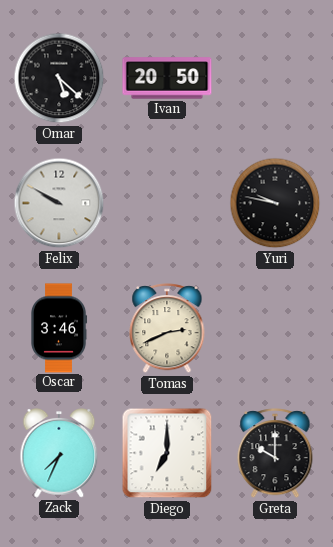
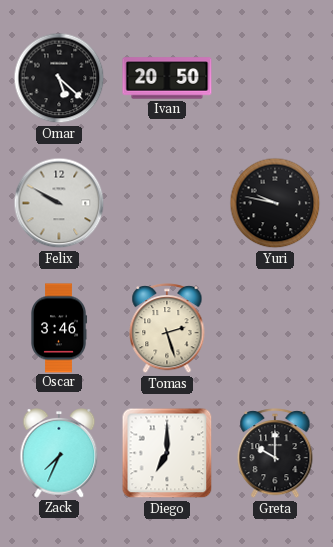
Tomas: 2:41 -> 2:27
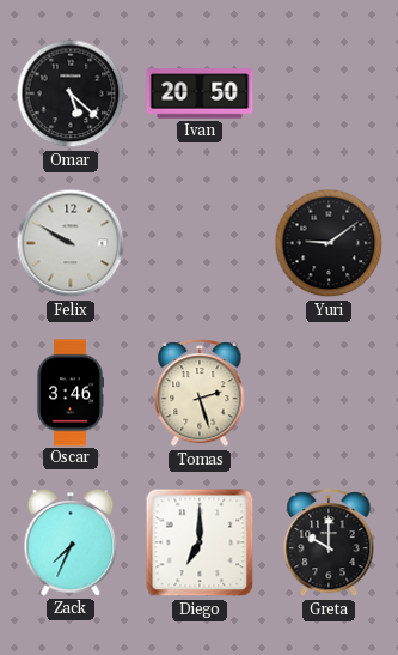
Yuri: 9:47 -> 9:09
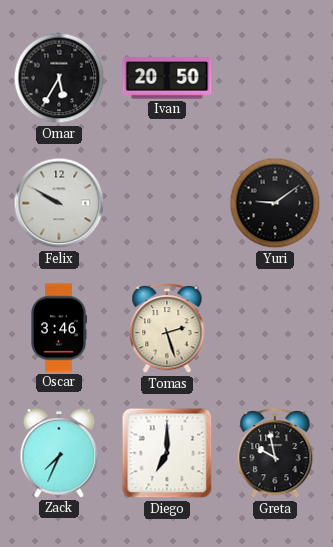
Omar: 5:22 -> 5:35
Greta: 10:00 -> 9:58
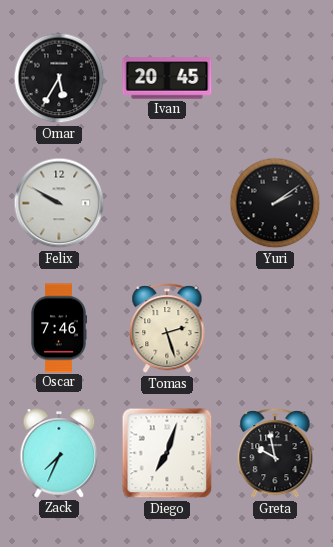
Ivan: 20:50 -> 20:45
Yuri: 9:09 -> 2:09
Oscar: 3:46 -> 7:46
Diego: 7:00 -> 7:03
